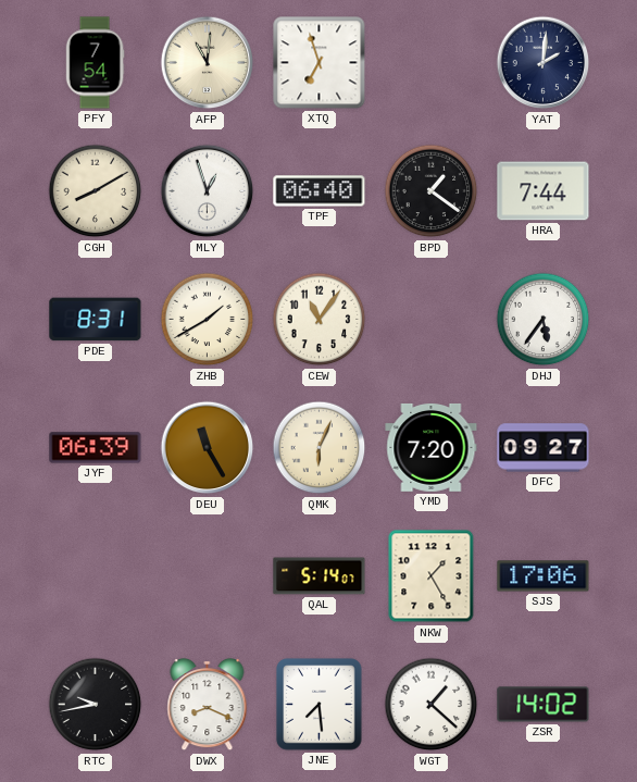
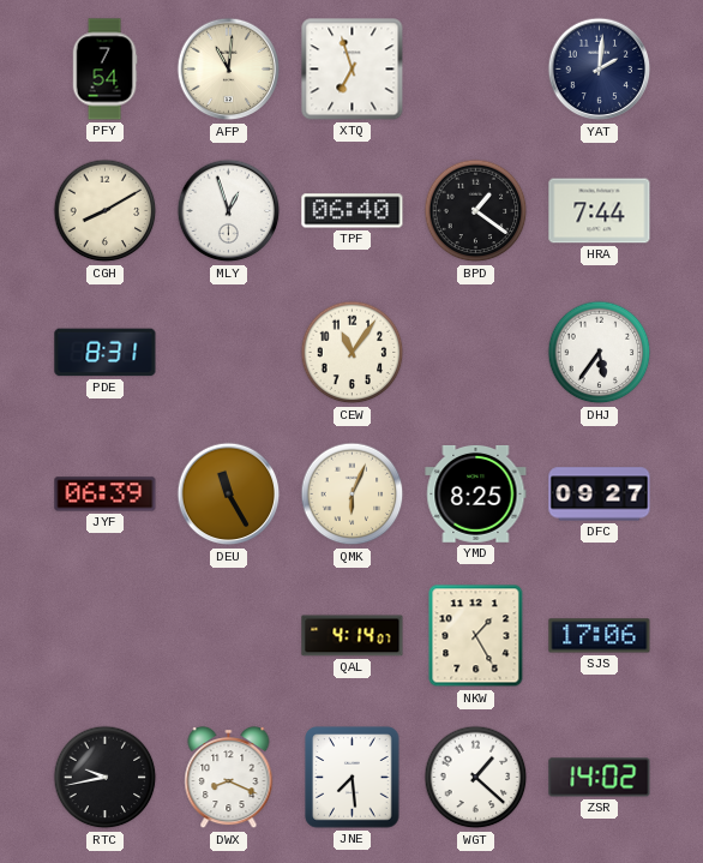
ZHB: 1:40 -> none
YMD: 7:20 -> 8:25
QAL: 5:14 -> 4:14
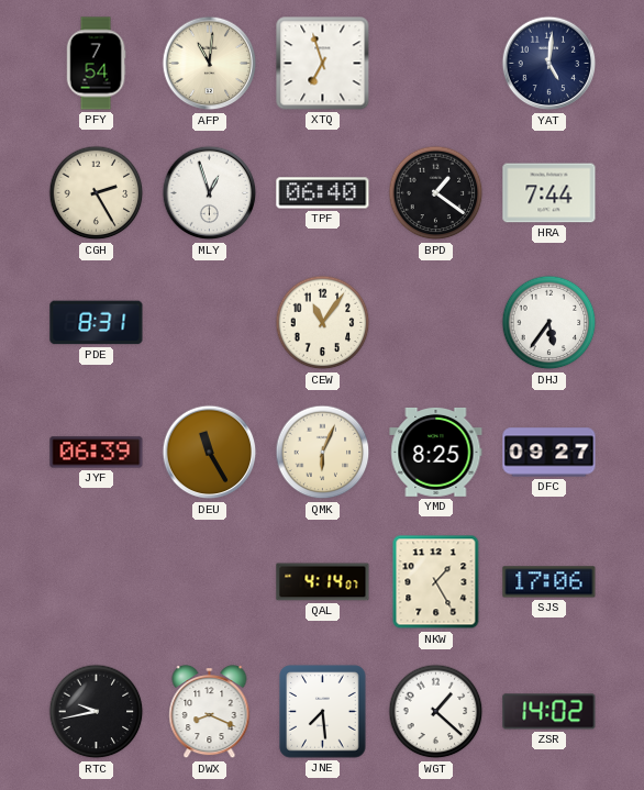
YAT: 2:01 -> 5:01
CGH: 8:10 -> 2:25
